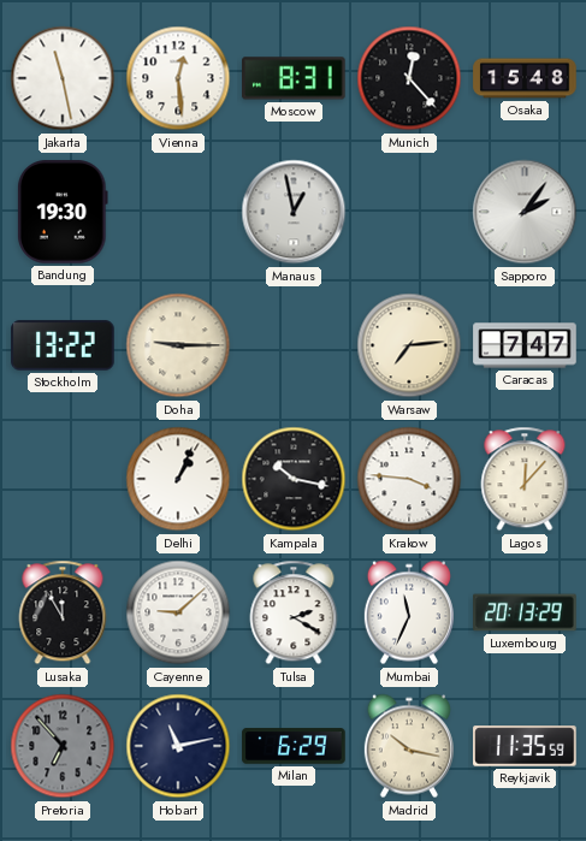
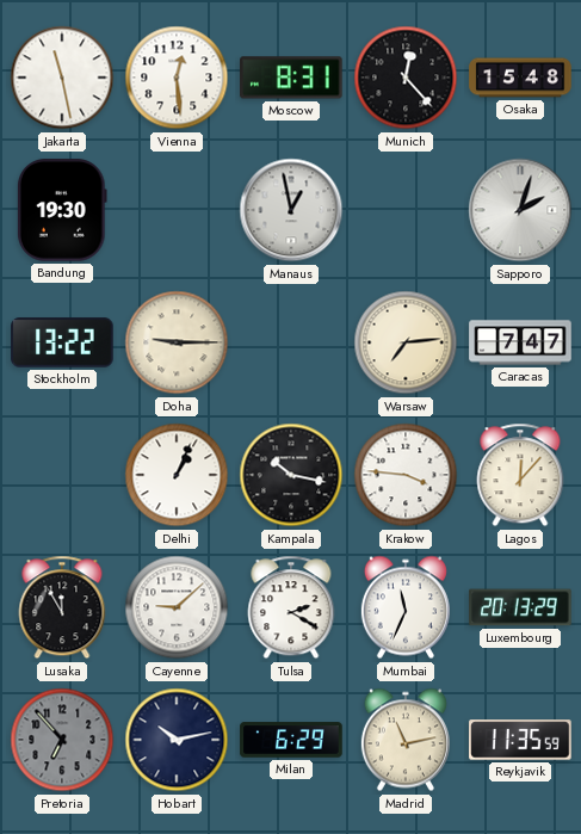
Sapporo: 2:06 -> 2:03
Hobart: 11:13 -> 10:13
Madrid: 10:17 -> 11:13
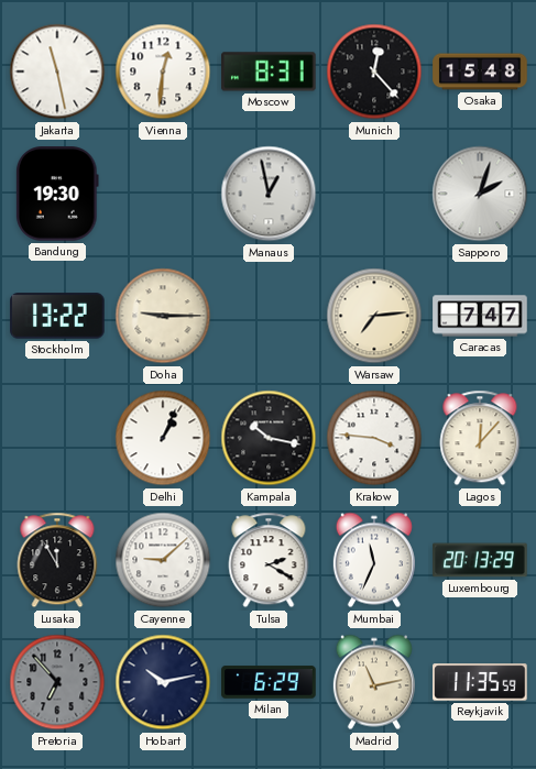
Vienna: 12:29 -> 12:31
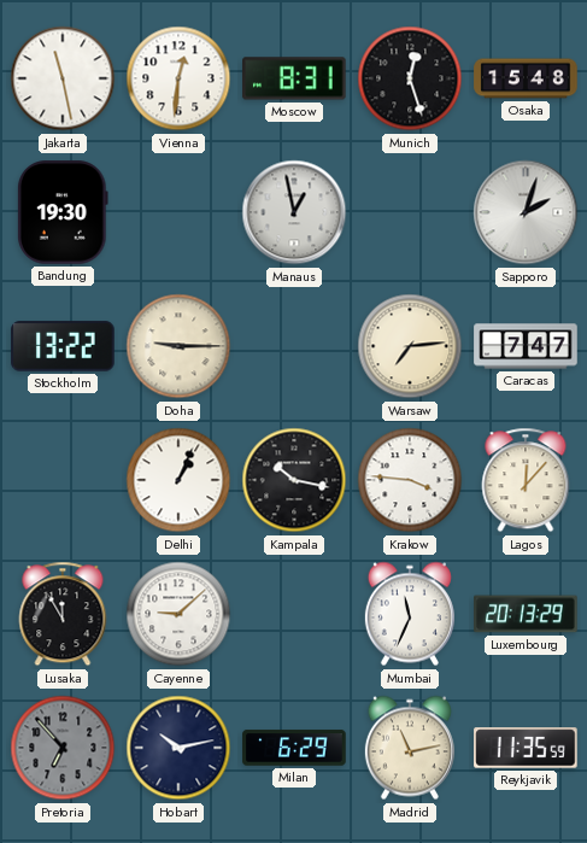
Munich: 12:23 -> 12:27
Tulsa: 2:20 -> none
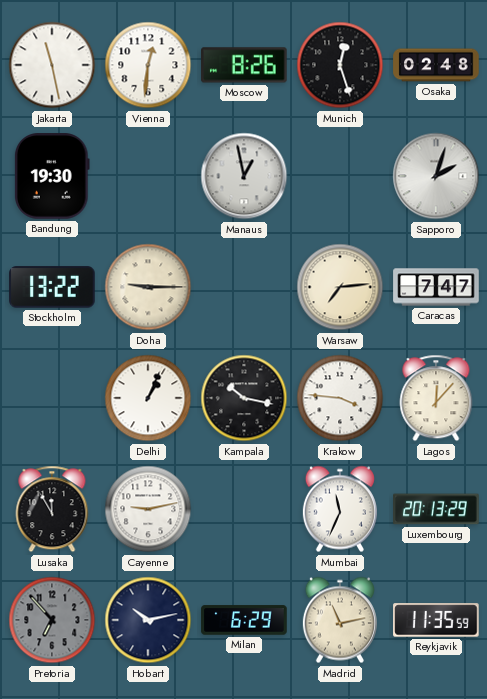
Moscow: 8:31 -> 8:26
Osaka: 15:48 -> 02:48
Cayenne: 9:08 -> 9:13
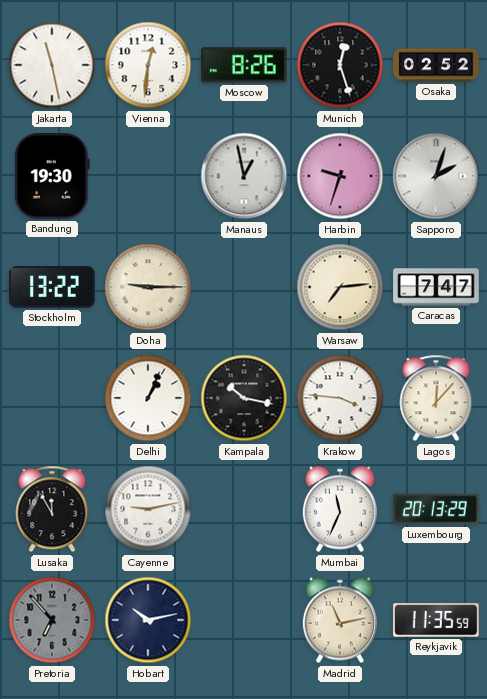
Osaka: 02:48 -> 02:52
Harbin: none -> 9:33
Milan: 6:29 -> none
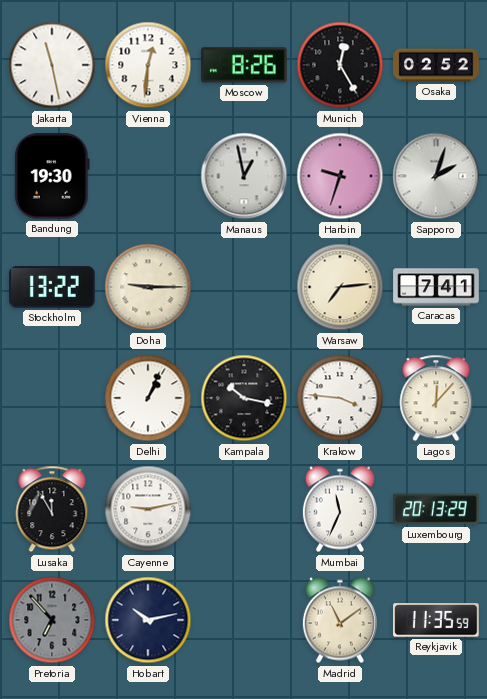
Munich: 12:27 -> 12:25
Caracas: 7:47 -> 7:41
Madrid: 11:13 -> 11:09
